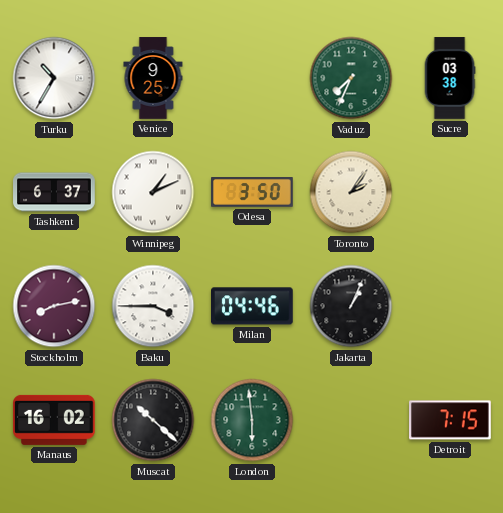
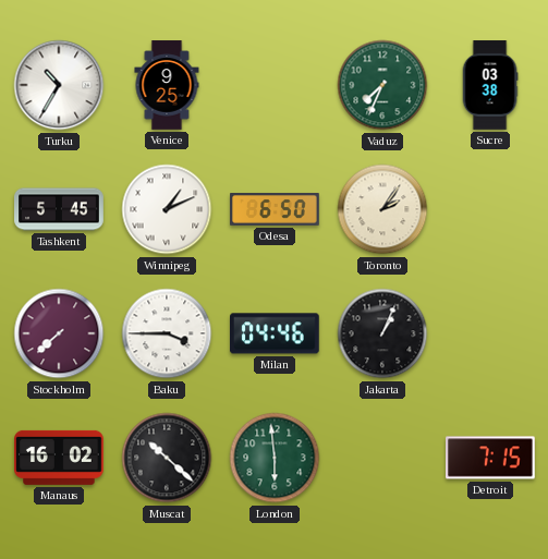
Tashkent: 6:37 -> 5:45
Odesa: 3:50 -> 6:50
Stockholm: 8:13 -> 7:38
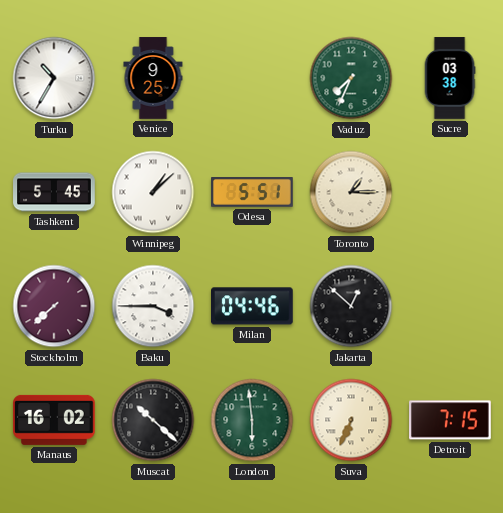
Winnipeg: 1:11 -> 1:08
Odesa: 6:50 -> 5:51
Toronto: 2:06 -> 1:15
Jakarta: 1:04 -> 12:52
Suva: none -> 6:34
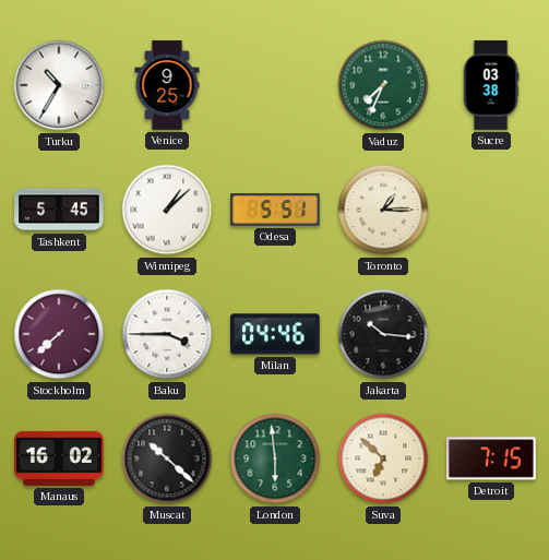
Jakarta: 12:52 -> 10:16
Suva: 6:34 -> 6:52
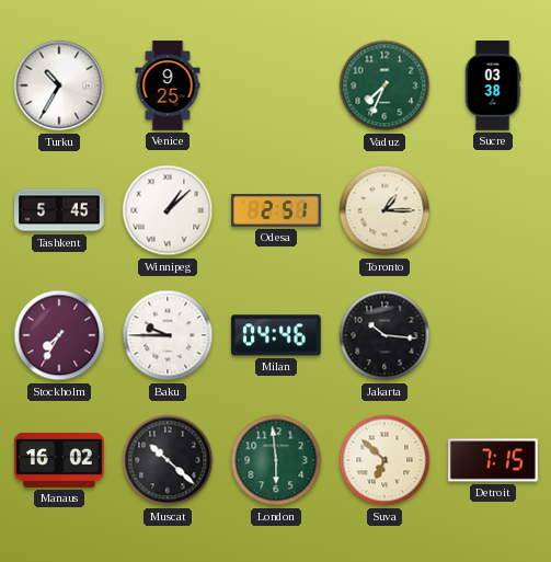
Odesa: 5:51 -> 2:51
Stockholm: 7:38 -> 7:35
Baku: 3:45 -> 9:45
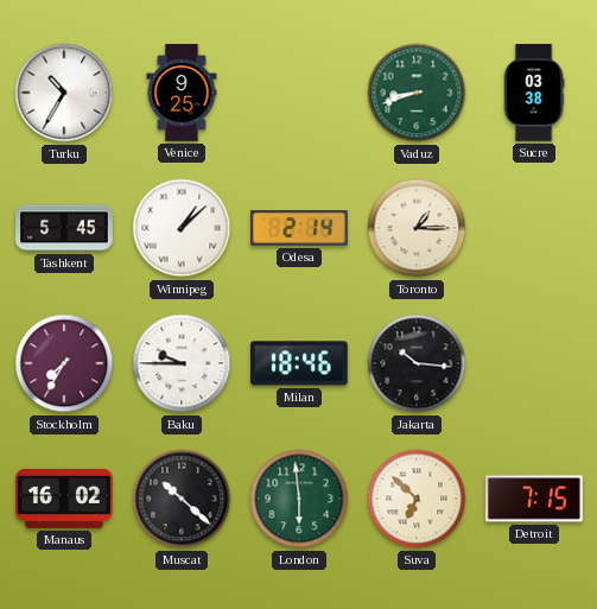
Vaduz: 7:34 -> 8:42
Odesa: 2:51 -> 2:14
Milan: 04:46 -> 18:46
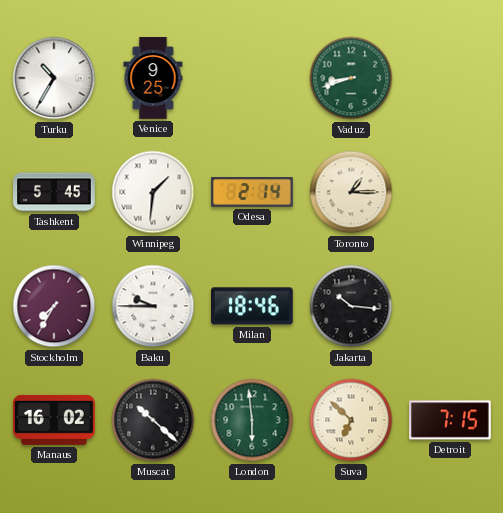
Sucre: 03:38 -> none
Winnipeg: 1:08 -> 1:31
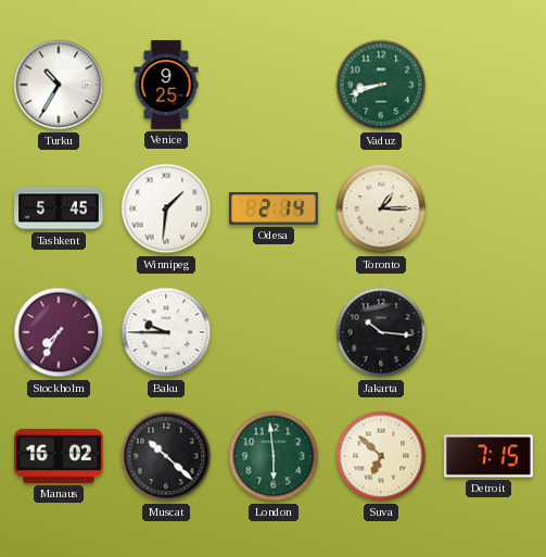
Milan: 18:46 -> none
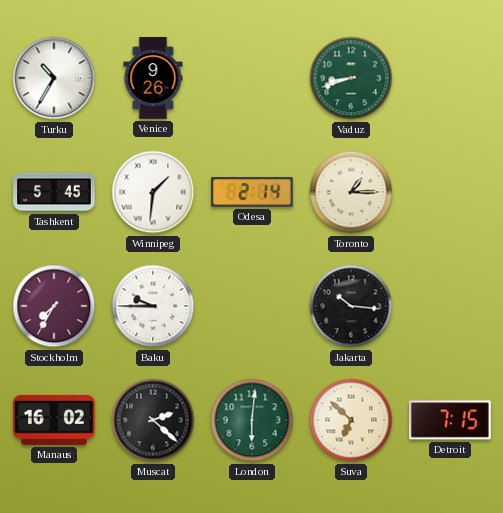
Venice: 9:25 -> 9:26
Muscat: 10:22 -> 2:22
London: 5:59 -> 6:01
